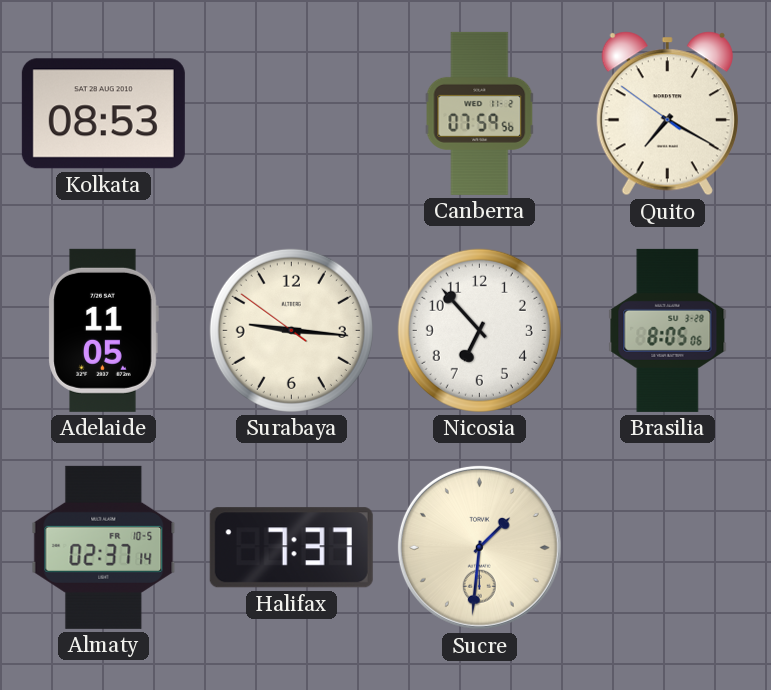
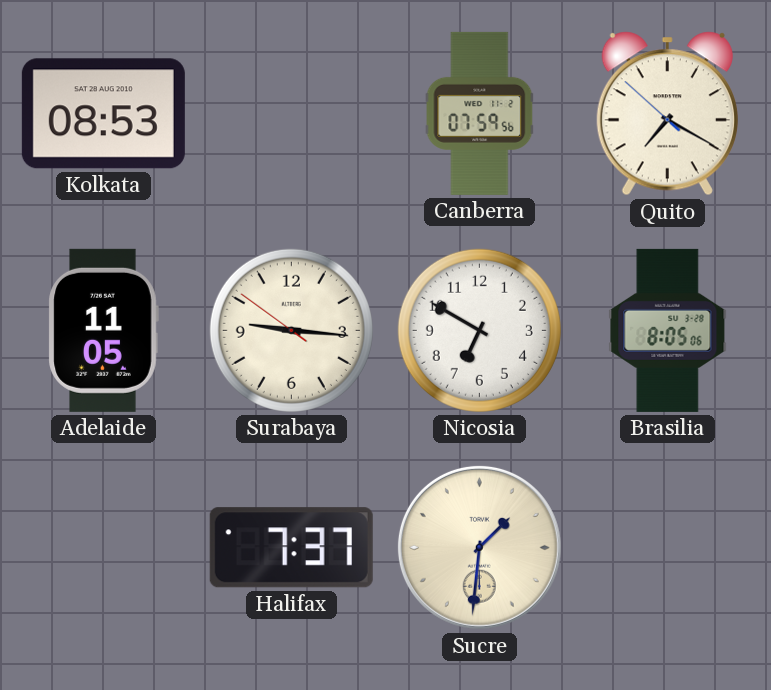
Quito: 7:19:51 -> 7:19:52
Nicosia: 6:53 -> 6:50
Almaty: 02:37 -> none
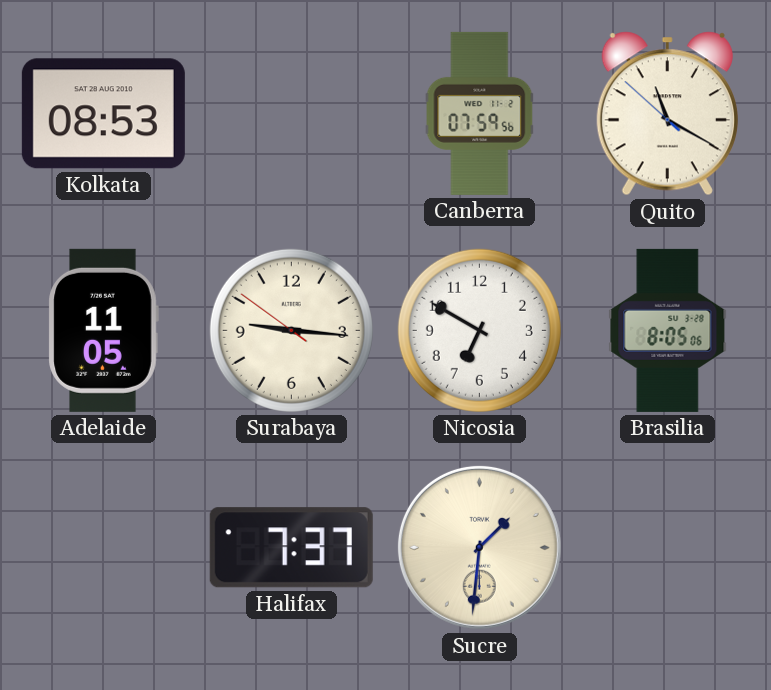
Quito: 7:19 -> 11:19
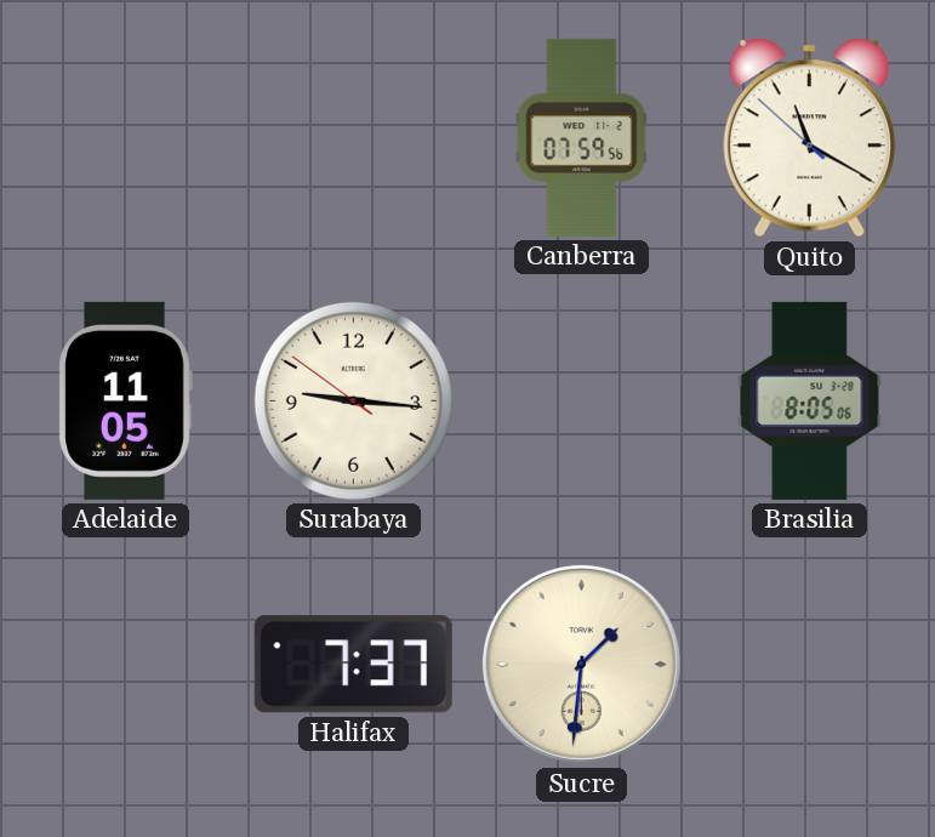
Kolkata: 08:53 -> none
Nicosia: 6:50 -> none
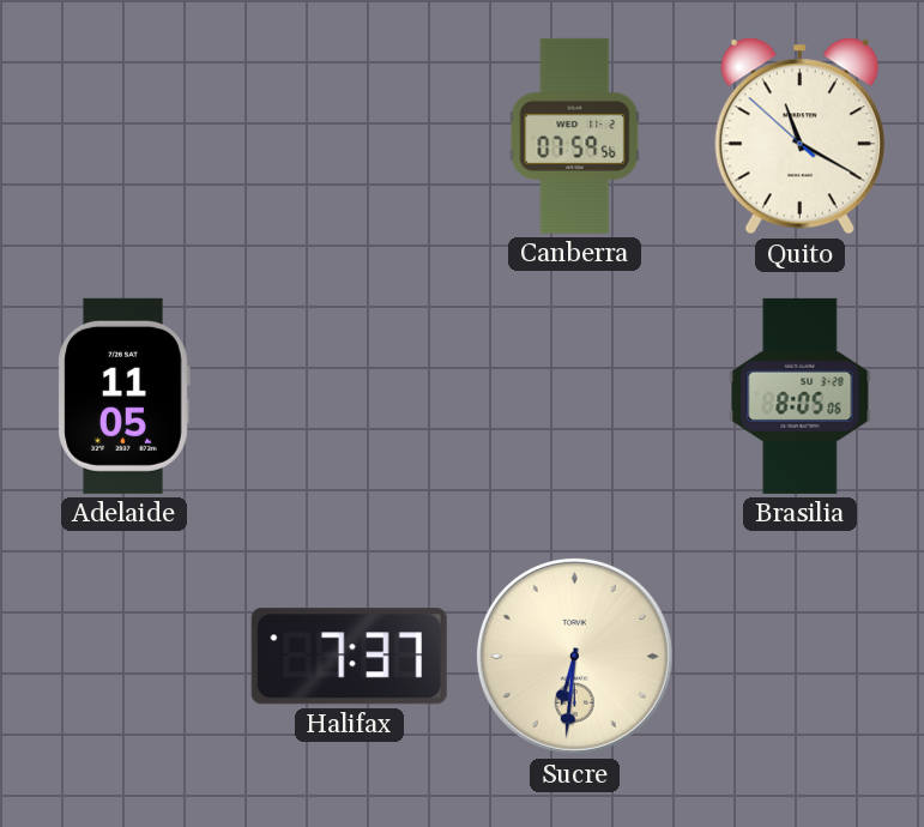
Surabaya: 9:15 -> none
Sucre: 1:31 -> 6:31
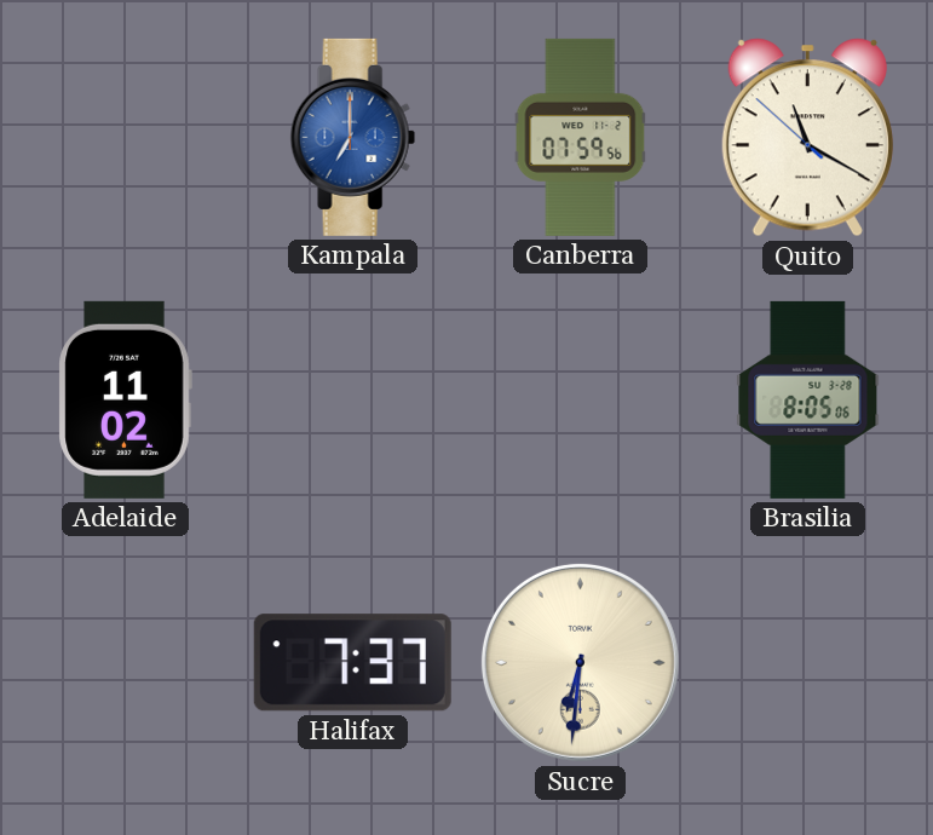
Kampala: none -> 7:00
Adelaide: 11:05 -> 11:02
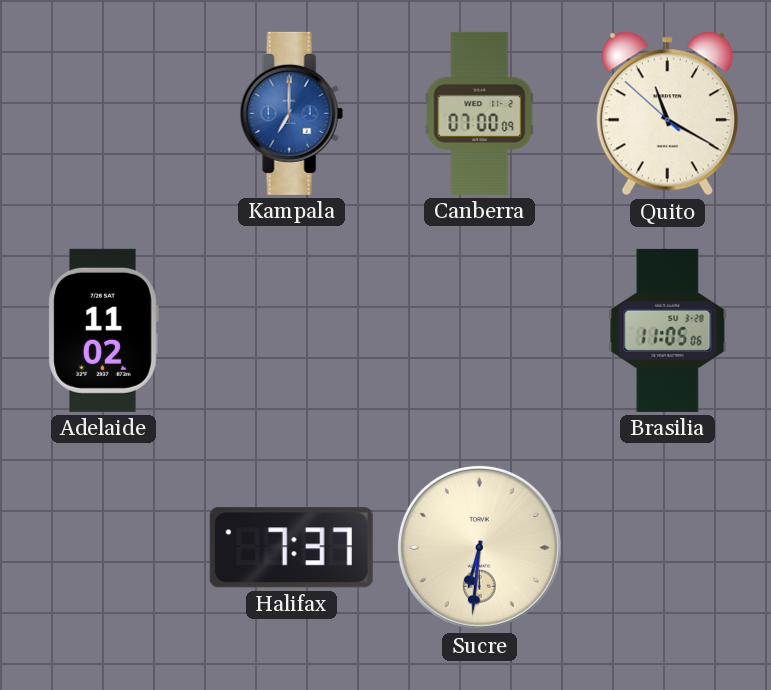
Canberra: 07:59 -> 07:00
Brasilia: 8:05 -> 11:05
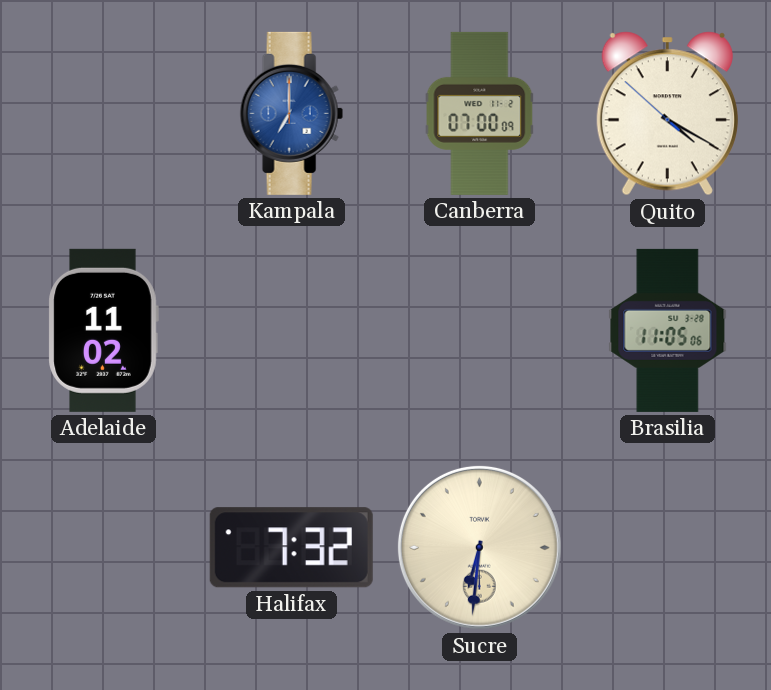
Quito: 11:19 -> 4:19
Halifax: 7:37 -> 7:32
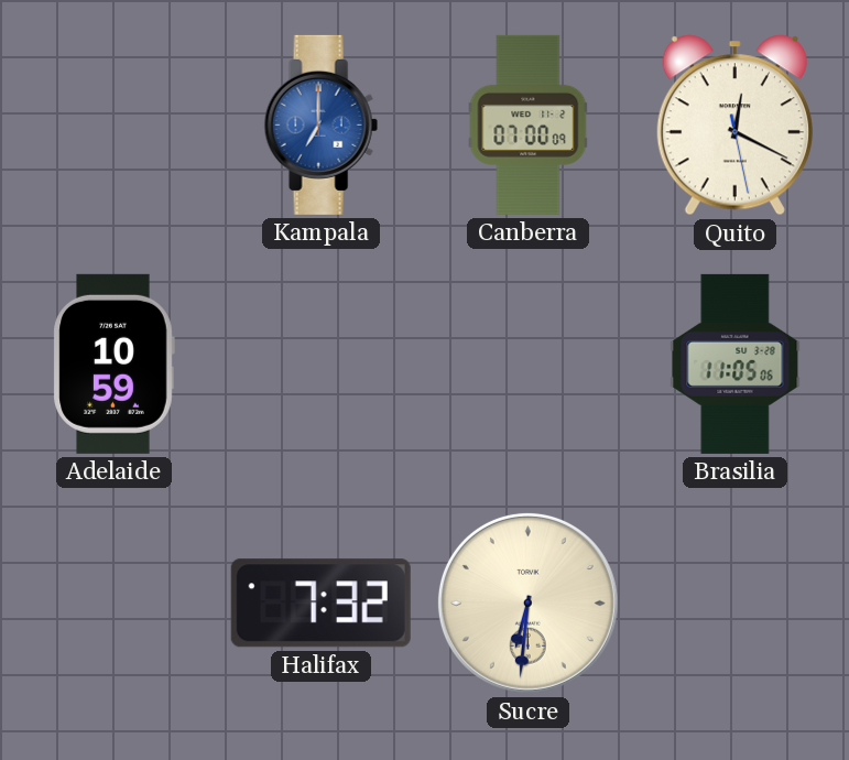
Quito: 4:19 -> 12:19
Adelaide: 11:02 -> 10:59
